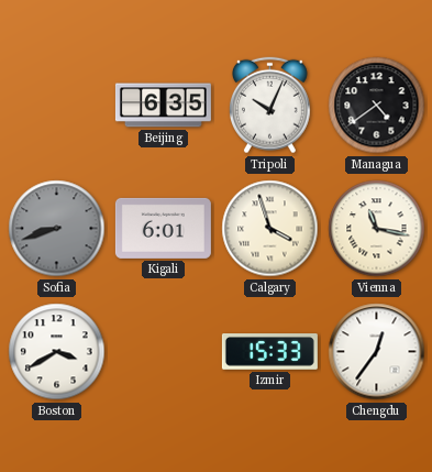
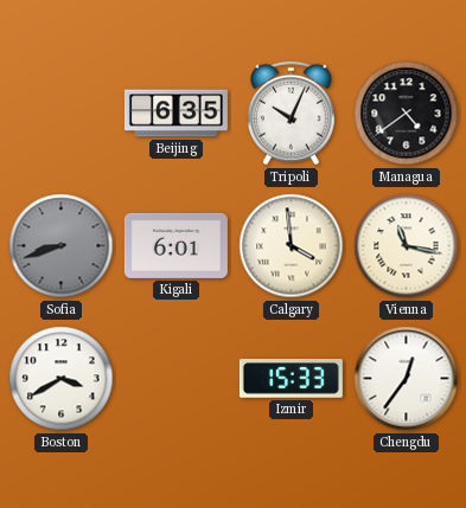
Calgary: 3:57 -> 3:59
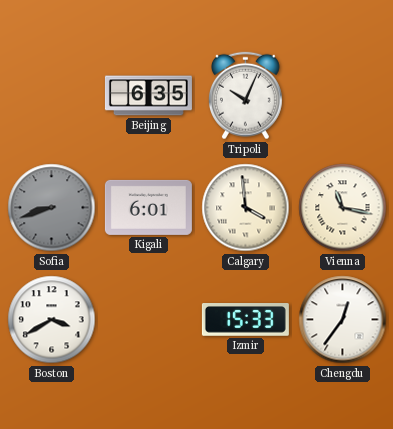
Managua: 4:39 -> none
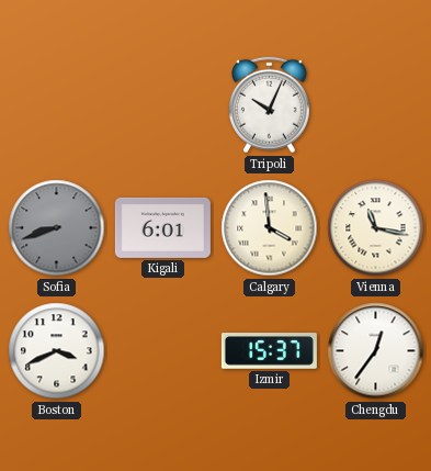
Beijing: 6:35 -> none
Boston: 3:40 -> 3:41
Izmir: 15:33 -> 15:37
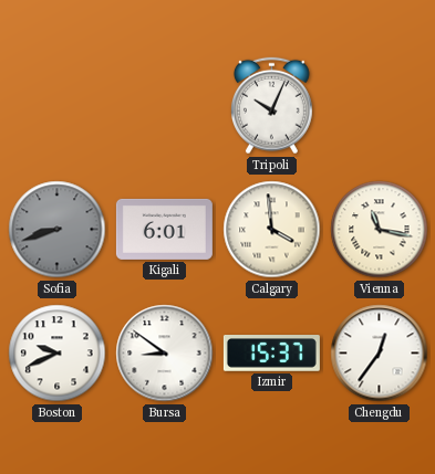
Boston: 3:41 -> 9:41
Bursa: none -> 8:51
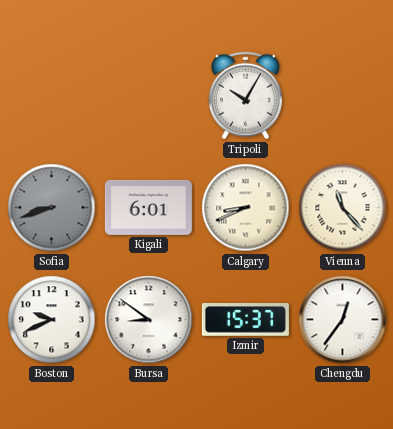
Tripoli: 10:04 -> 10:05
Calgary: 3:59 -> 8:41
Vienna: 11:17 -> 11:23
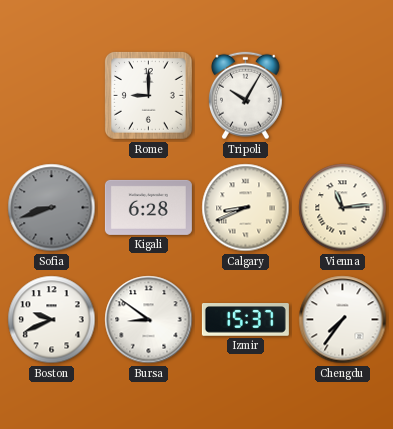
Rome: none -> 9:00
Kigali: 6:01 -> 6:28
Vienna: 11:23 -> 11:14
Chengdu: 12:36 -> 7:36
